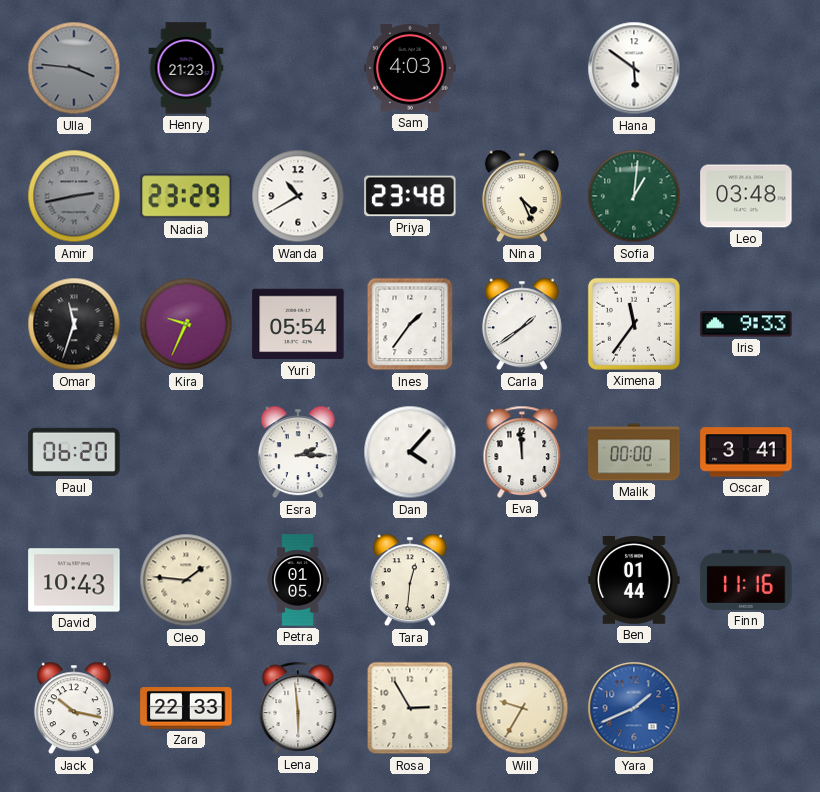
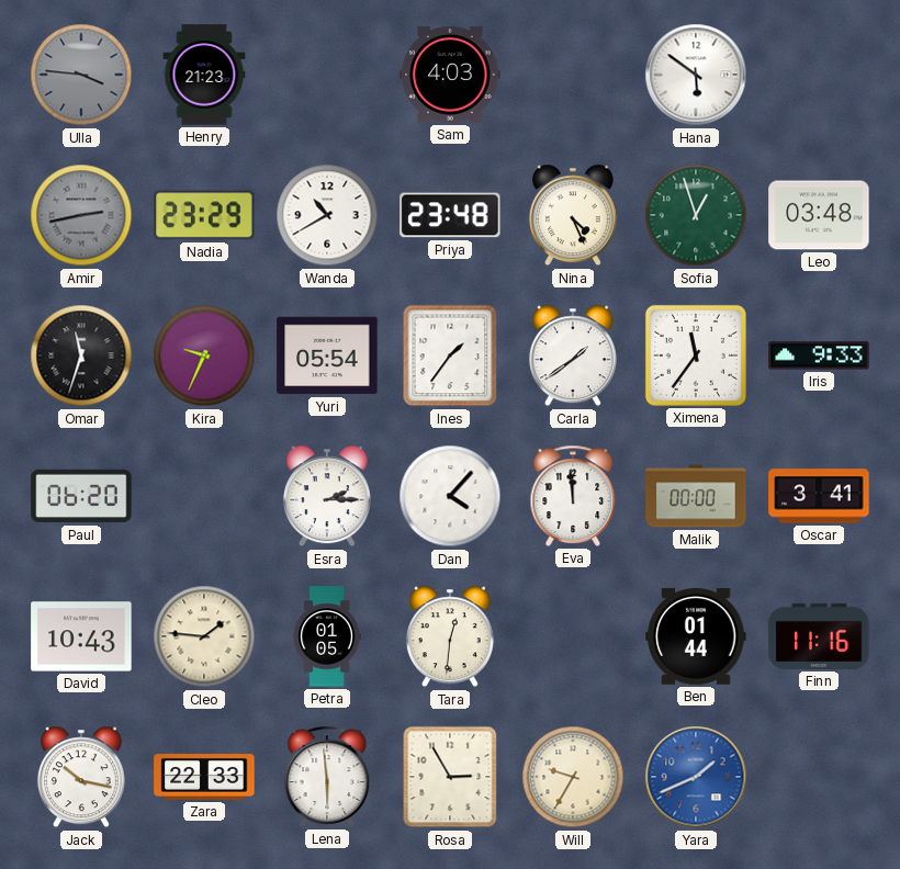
Sofia: 1:01 -> 12:57
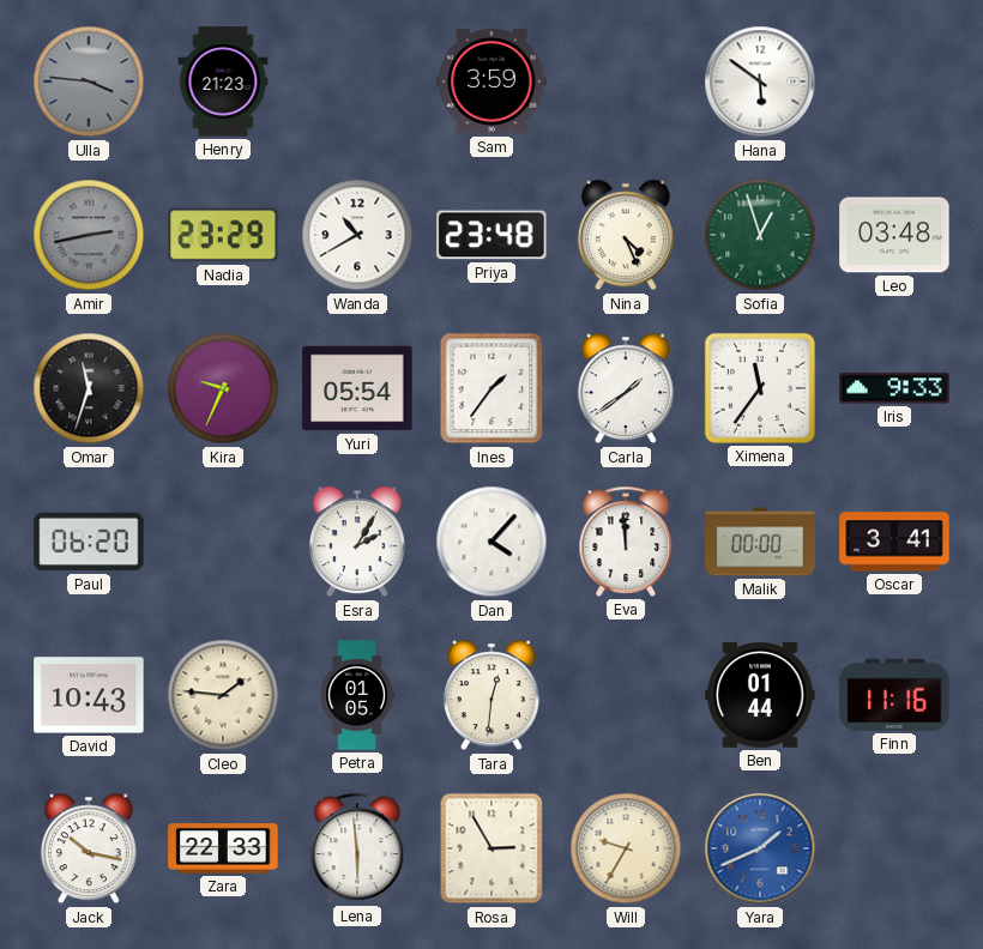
Sam: 4:03 -> 3:59
Esra: 2:15 -> 2:05
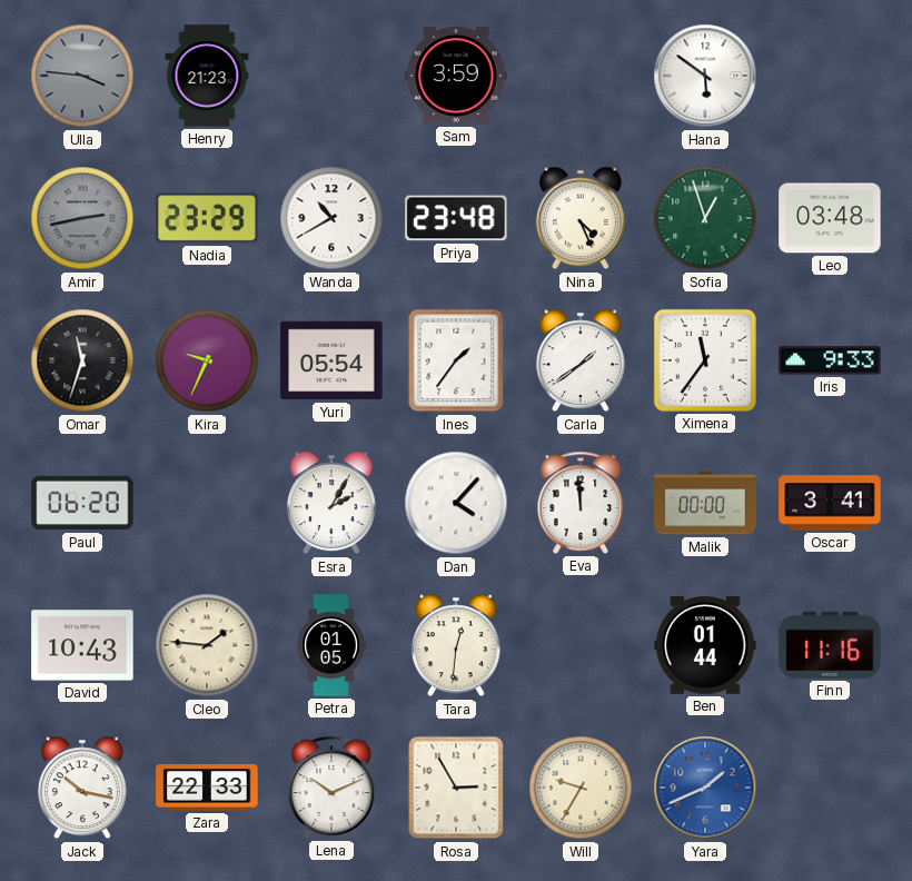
Lena: 5:59 -> 10:11
